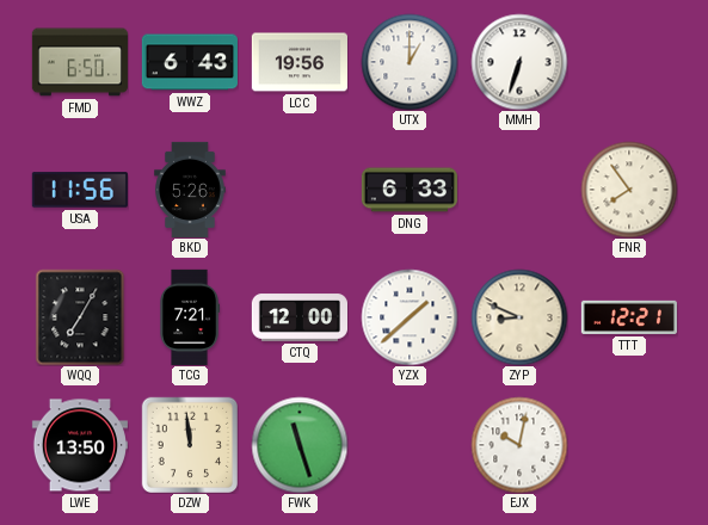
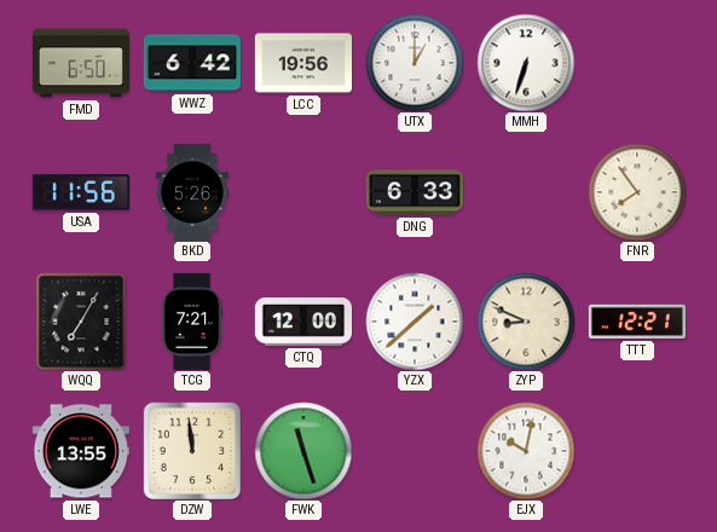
WWZ: 6:43 -> 6:42
LWE: 13:50 -> 13:55
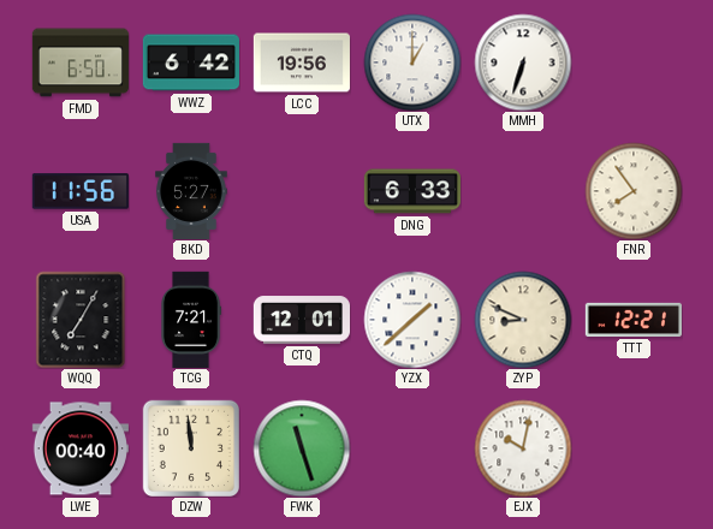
BKD: 5:26 -> 5:27
CTQ: 12:00 -> 12:01
LWE: 13:55 -> 00:40
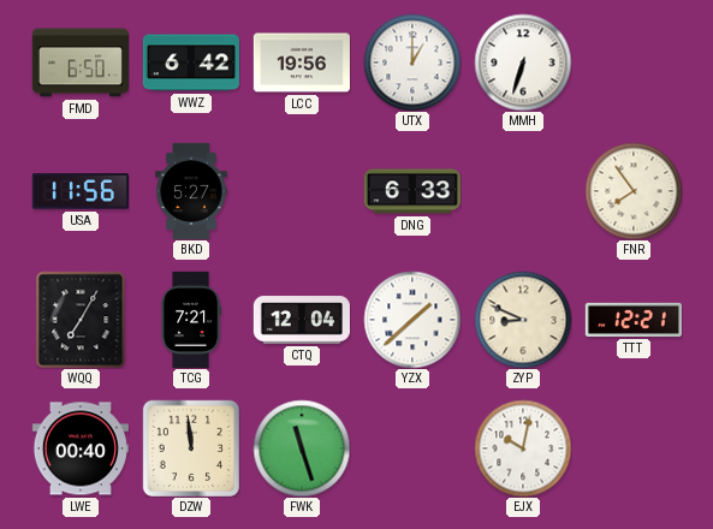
CTQ: 12:01 -> 12:04
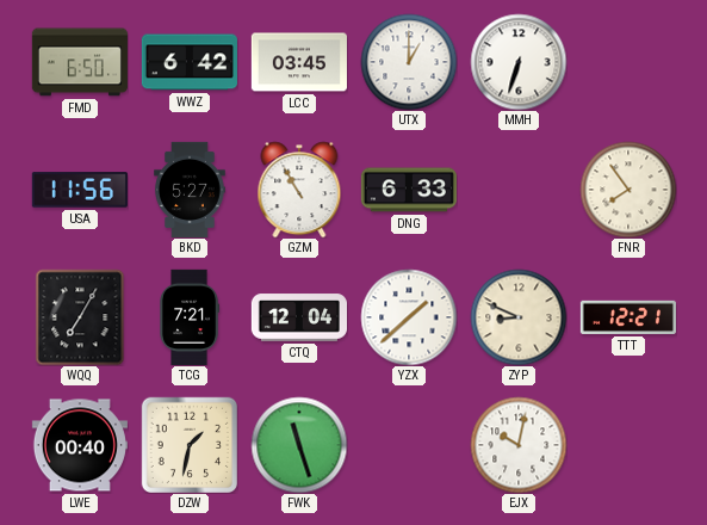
LCC: 19:56 -> 03:45
GZM: none -> 10:55
DZW: 11:59 -> 1:32
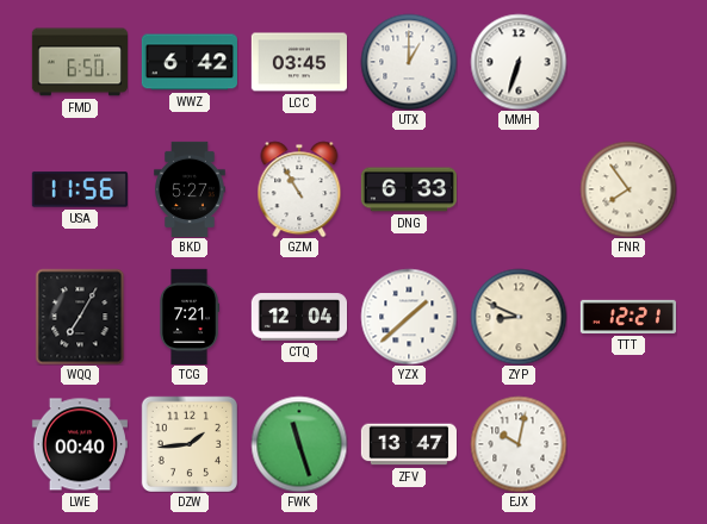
DZW: 1:32 -> 1:44
ZFV: none -> 13:47
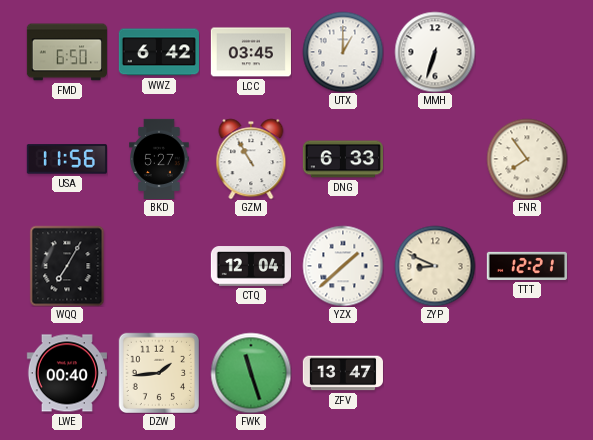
TCG: 7:21 -> none
EJX: 10:02 -> none
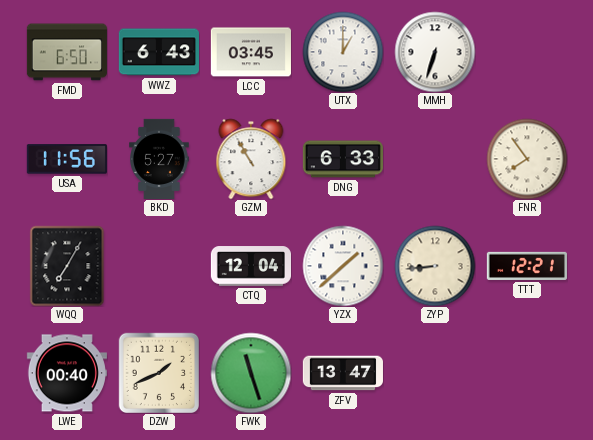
WWZ: 6:42 -> 6:43
ZYP: 8:49 -> 8:44
DZW: 1:44 -> 1:41
